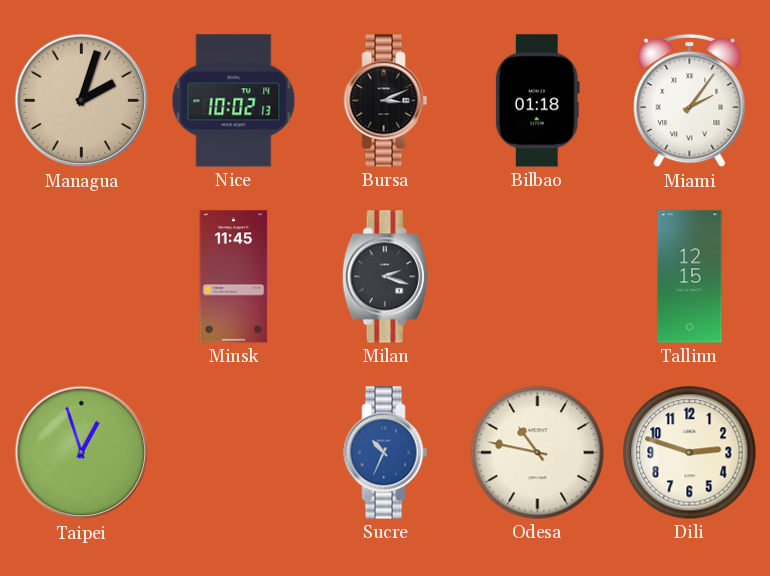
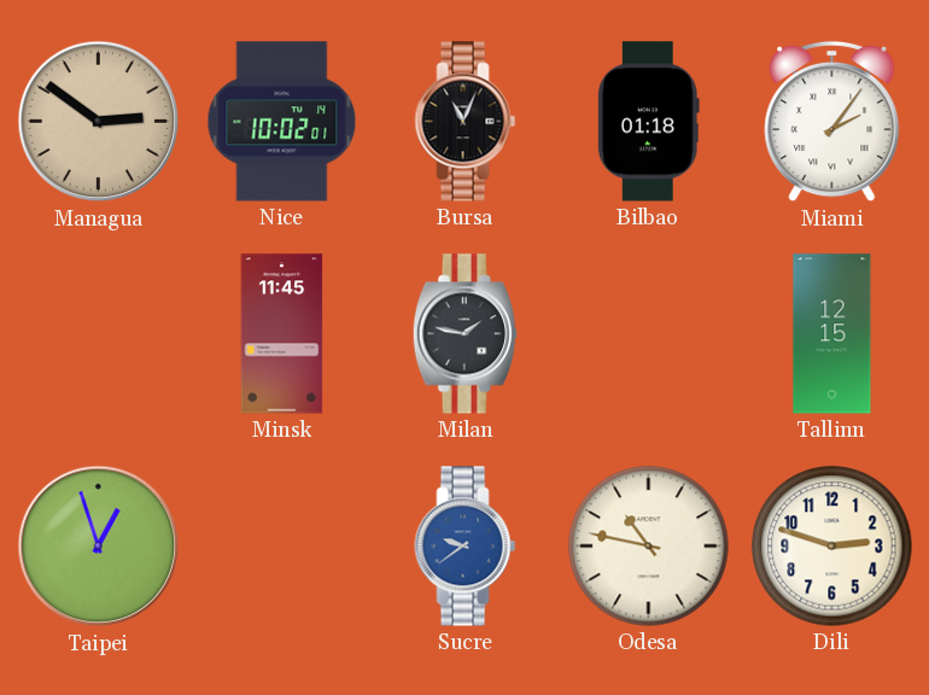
Managua: 2:03 -> 2:51
Nice: 10:02:13 -> 10:02:01
Bursa: 3:11 -> 11:04
Milan: 2:18 -> 1:47
Sucre: 10:34 -> 9:39
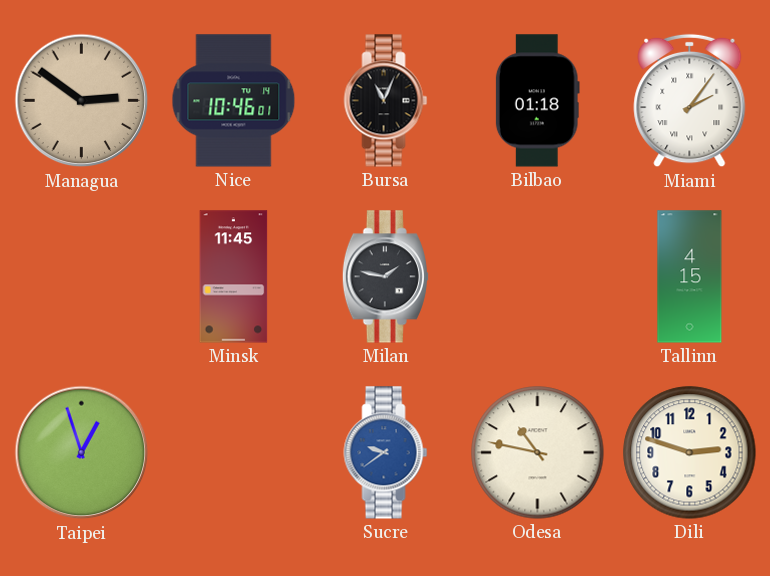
Nice: 10:02 -> 10:46
Tallinn: 12:15 -> 4:15
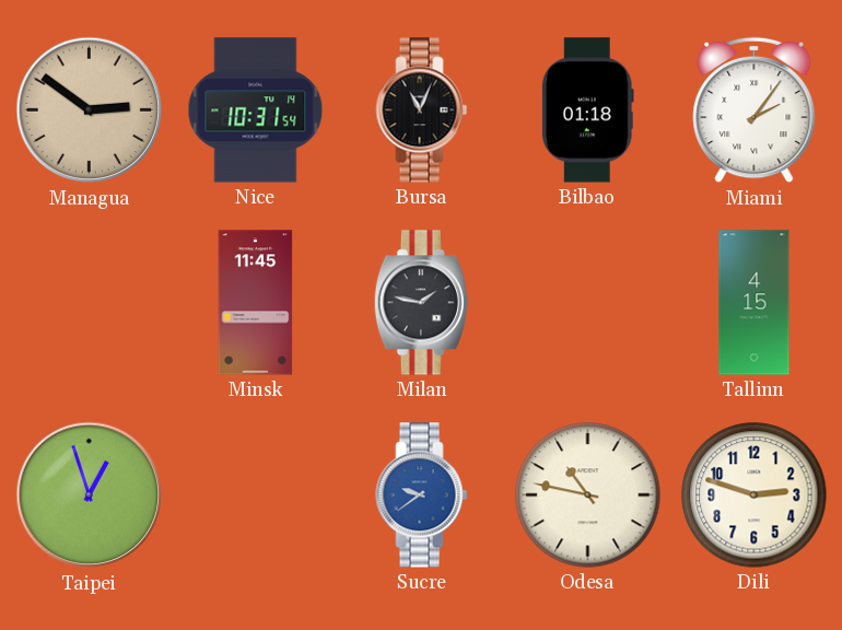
Nice: 10:46 -> 10:31
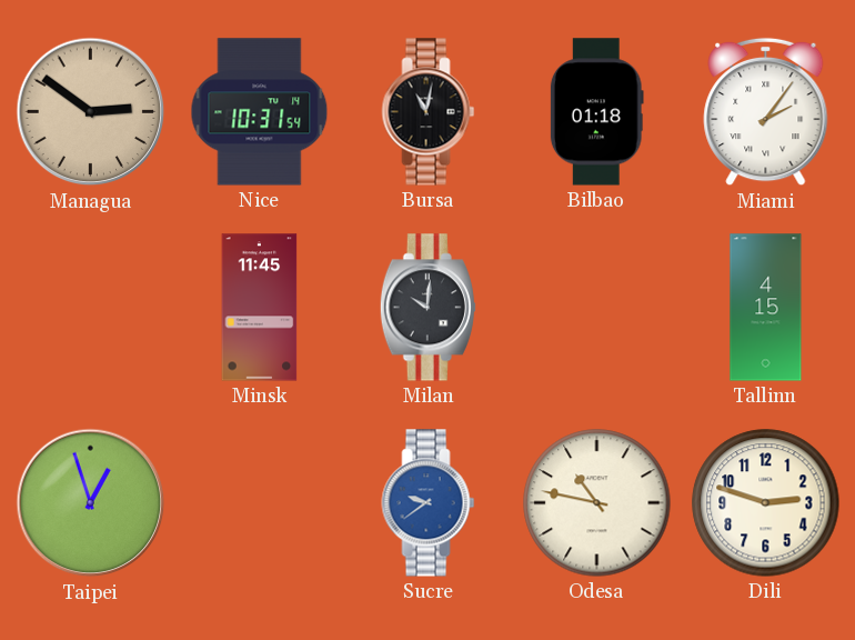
Bursa: 11:04 -> 11:02
Milan: 1:47 -> 10:01
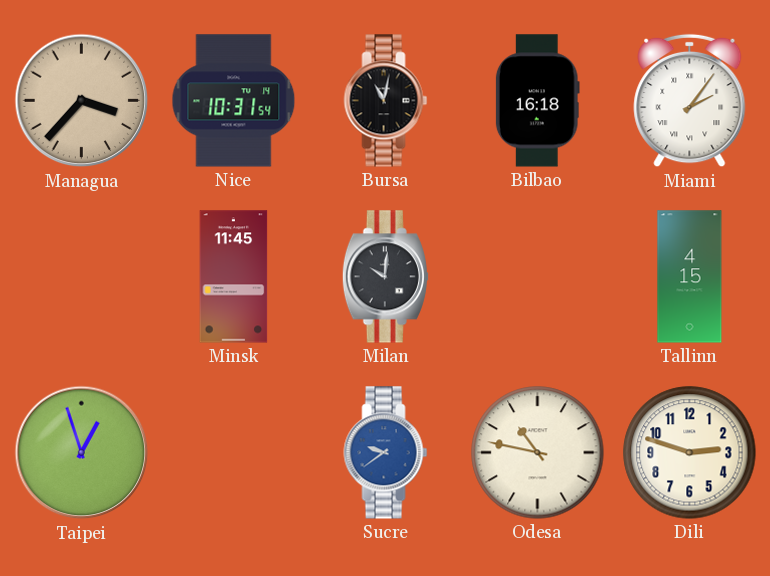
Managua: 2:51 -> 3:37
Bilbao: 01:18 -> 16:18
